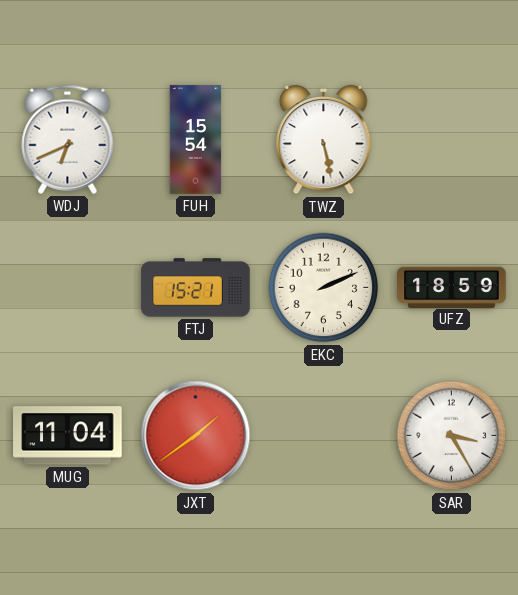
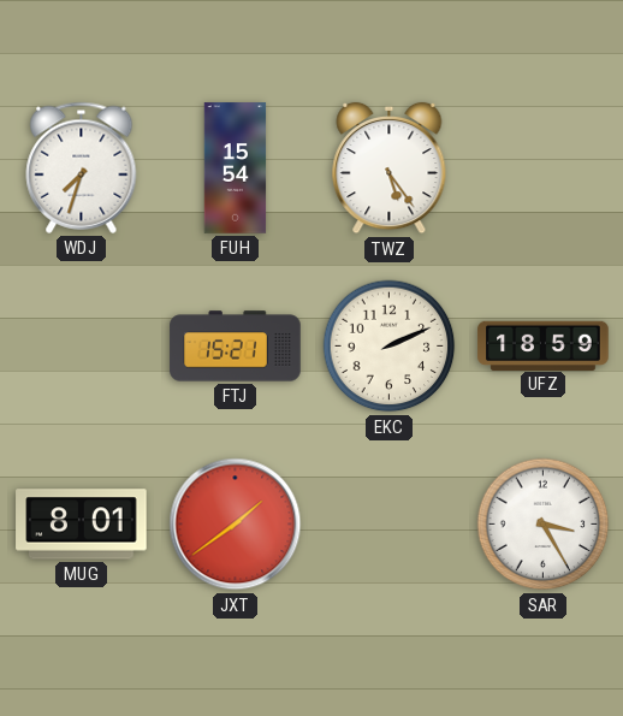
WDJ: 6:41 -> 7:33
TWZ: 5:28 -> 5:24
MUG: 11:04 -> 8:01
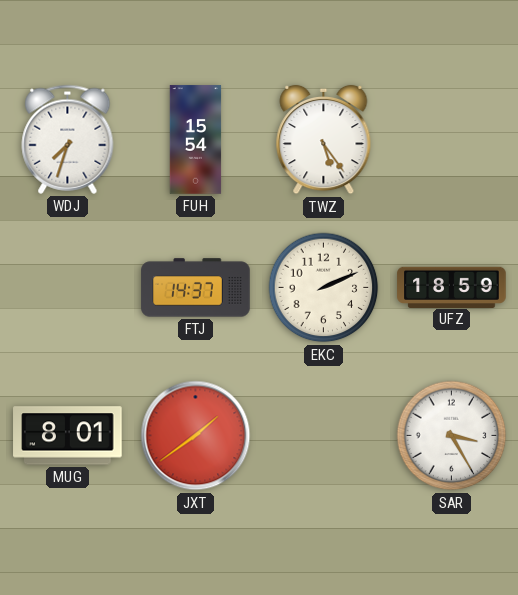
FTJ: 15:21 -> 14:37
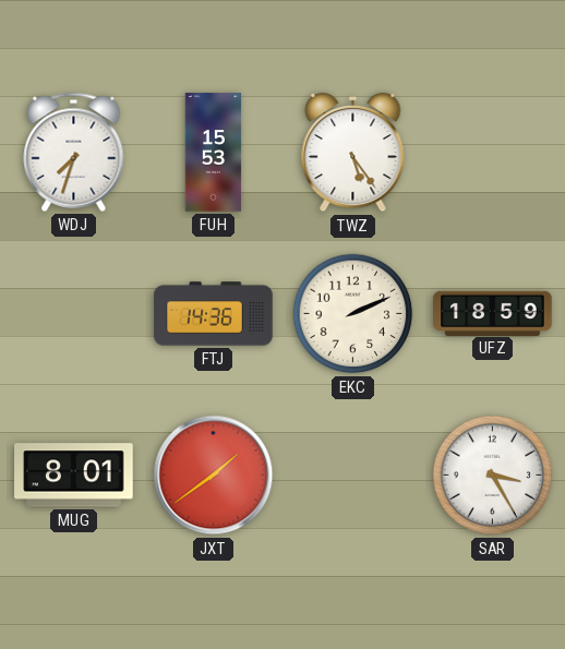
FUH: 15:54 -> 15:53
FTJ: 14:37 -> 14:36
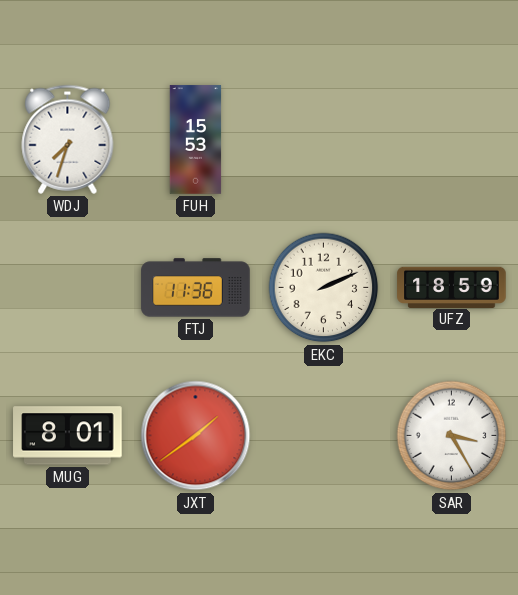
TWZ: 5:24 -> none
FTJ: 14:36 -> 11:36
